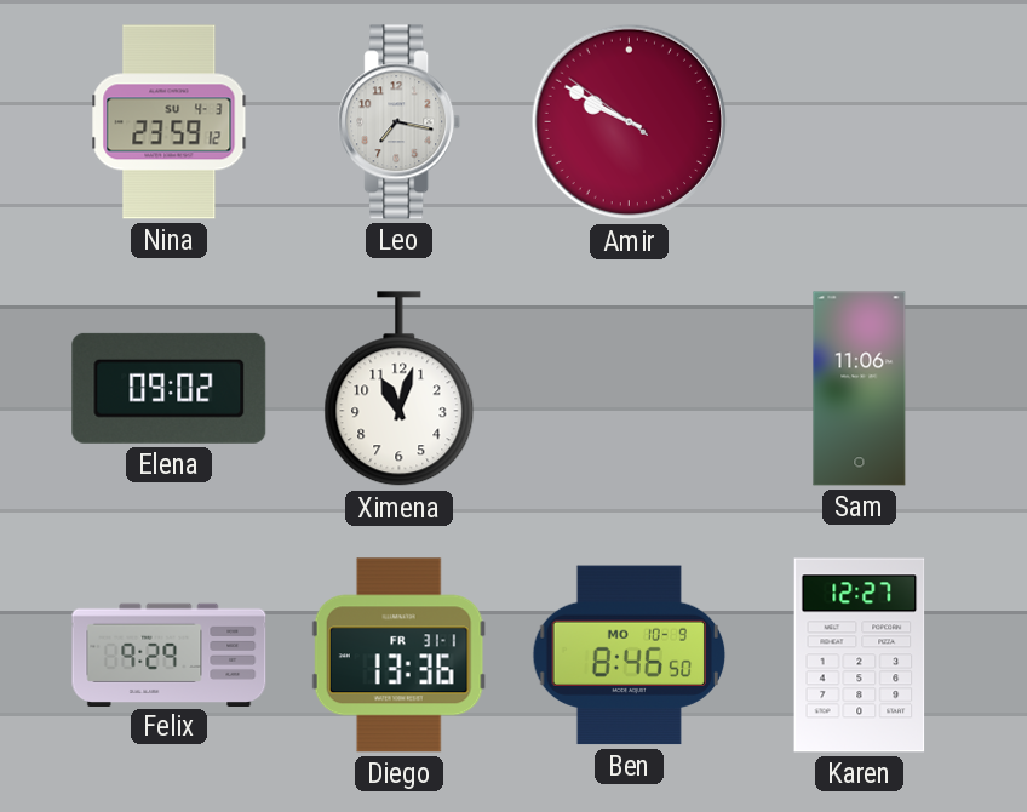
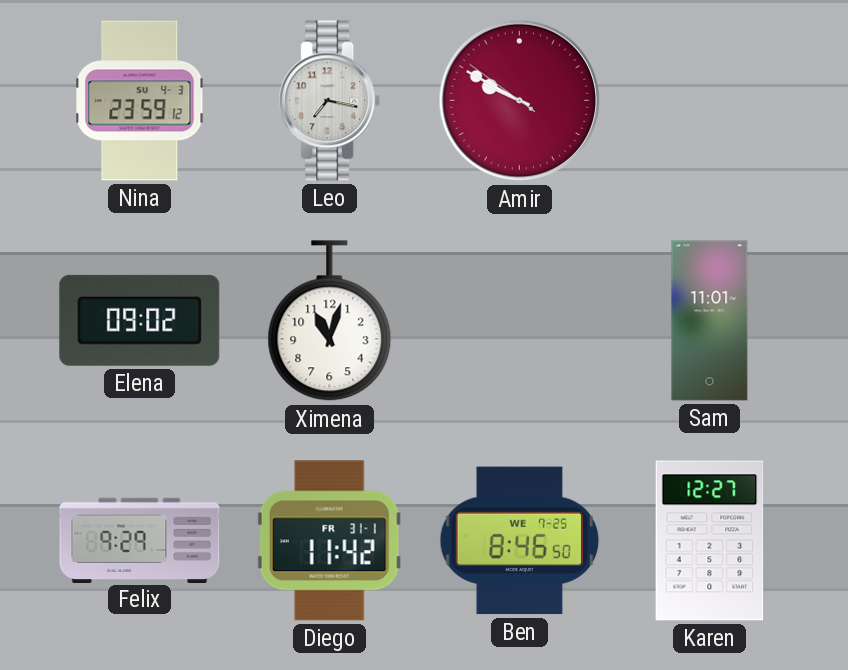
Sam: 11:06 -> 11:01
Diego: 13:36 -> 11:42
Ben date: MO 10-9 -> WE 7-25
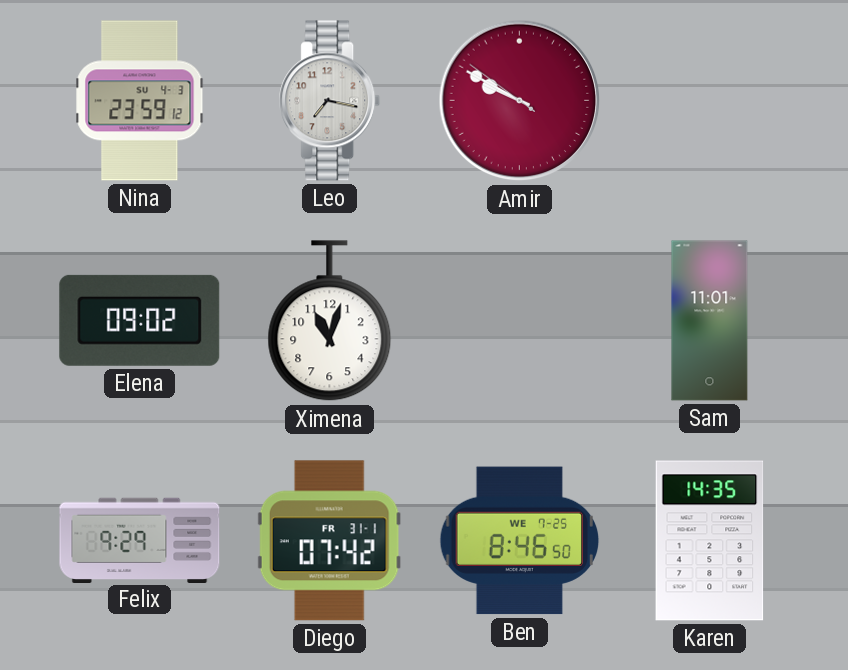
Diego: 11:42 -> 07:42
Karen: 12:27 -> 14:35
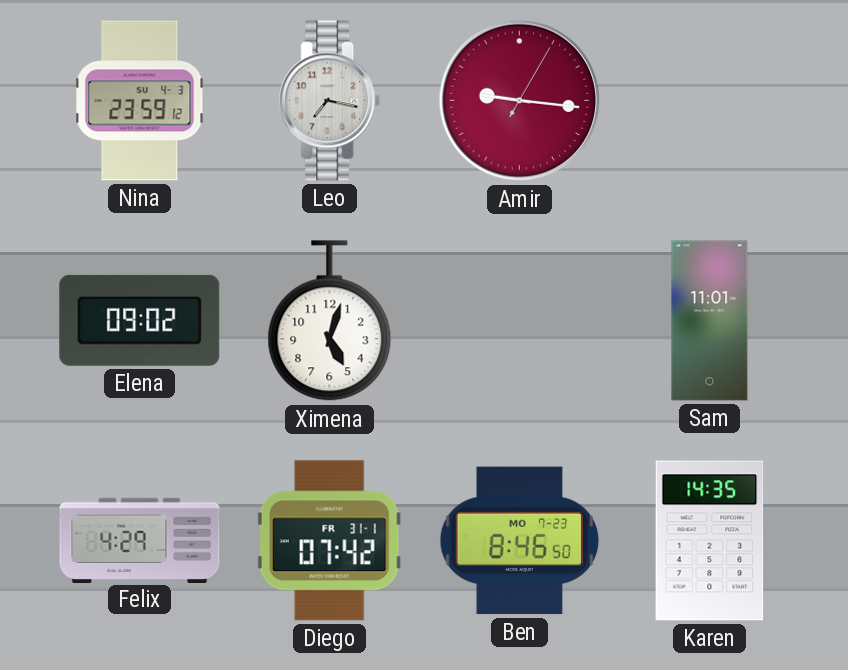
Amir: 9:49 -> 9:16
Ximena: 11:03 -> 5:03
Felix: 9:29 -> 4:29
Ben date: WE 7-25 -> MO 7-23
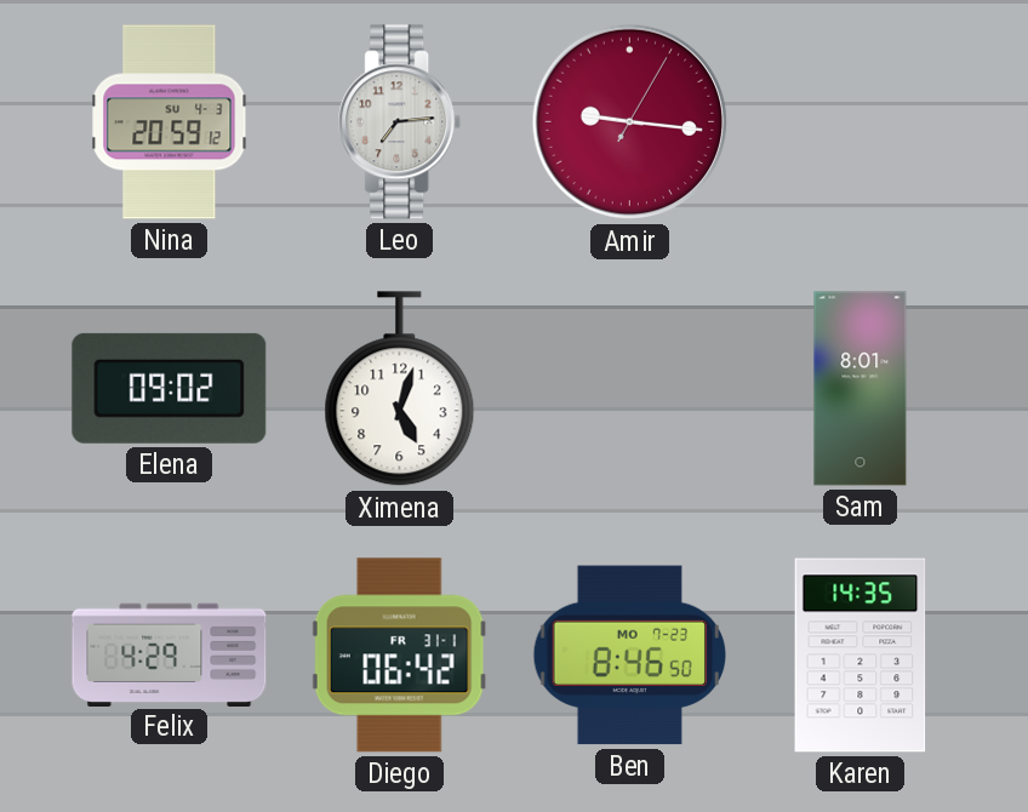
Nina: 23:59 -> 20:59
Leo: 7:17 -> 7:14
Sam: 11:01 -> 8:01
Diego: 07:42 -> 06:42
